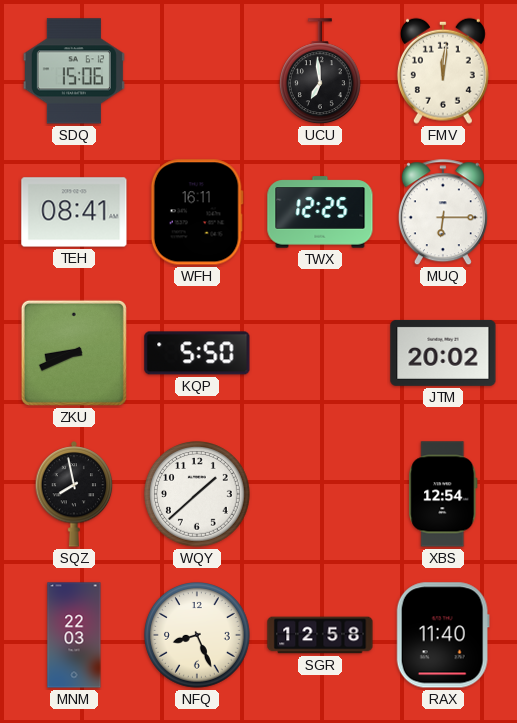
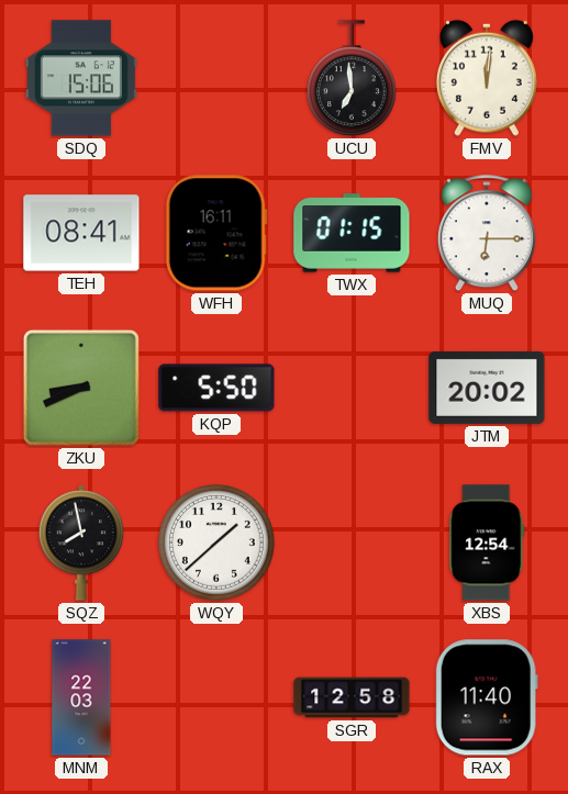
TWX: 12:25 -> 01:15
NFQ: 8:26 -> none
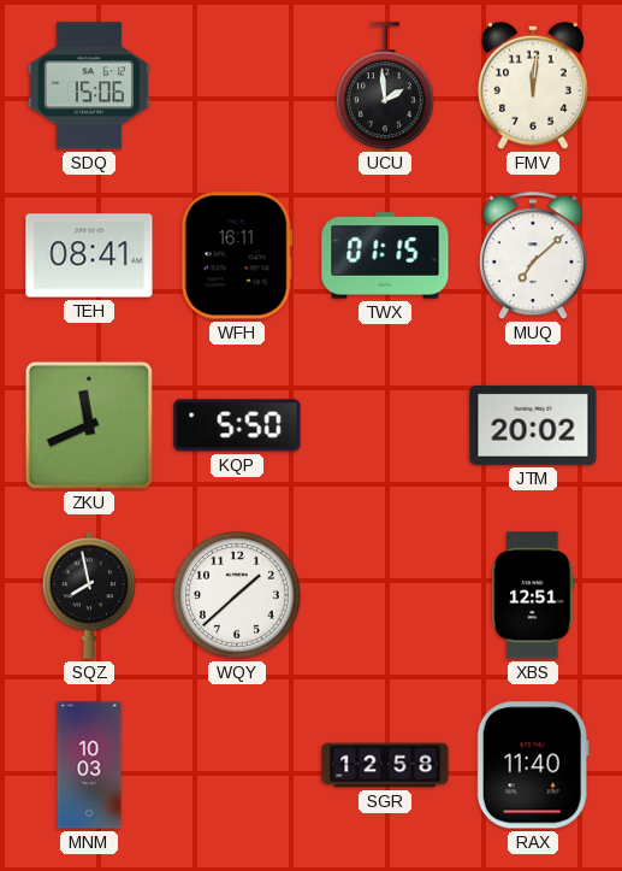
UCU: 6:59 -> 1:59
MUQ: 6:15 -> 7:08
ZKU: 8:41 -> 11:41
XBS: 12:54 -> 12:51
MNM: 22:03 -> 10:03
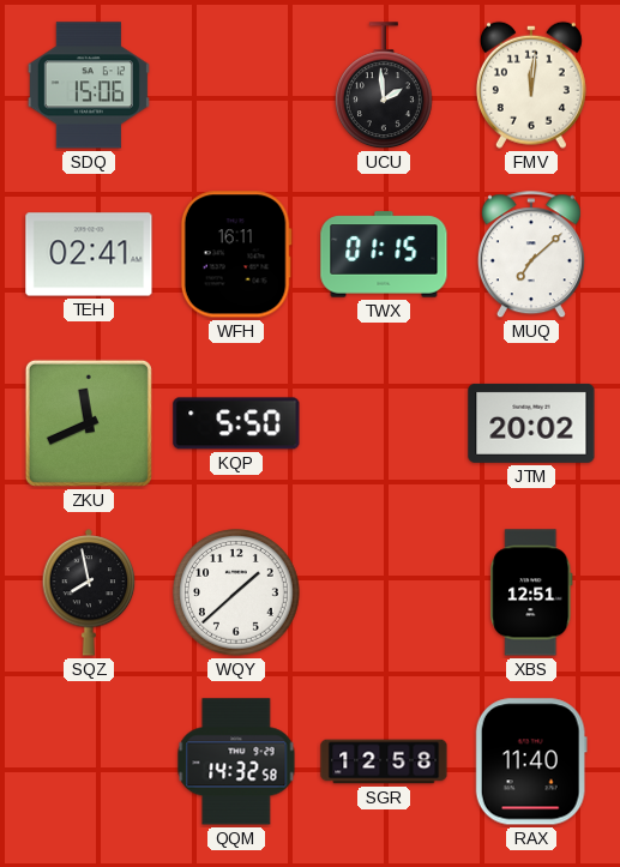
TEH: 08:41 -> 02:41
MNM: 10:03 -> none
QQM: none -> 14:32
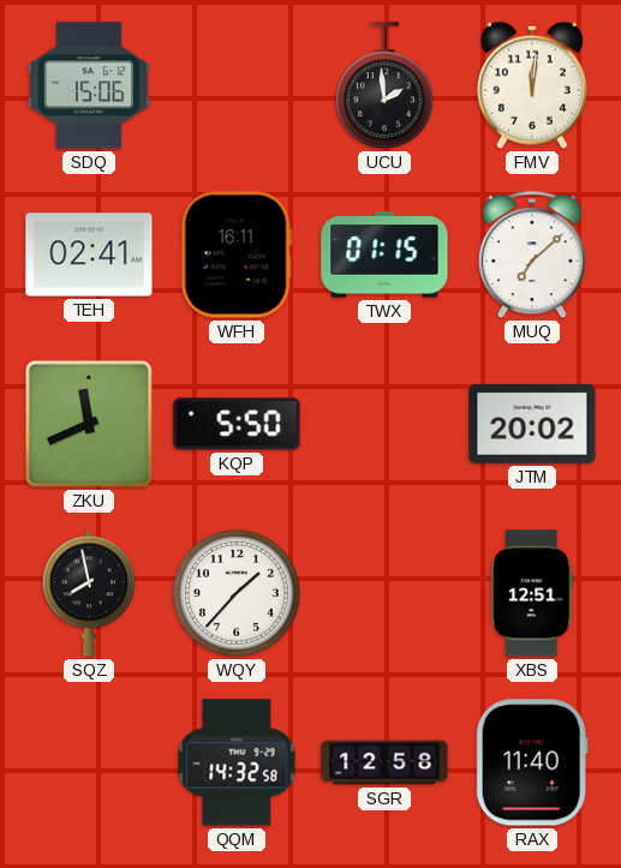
WQY: 1:38 -> 1:37
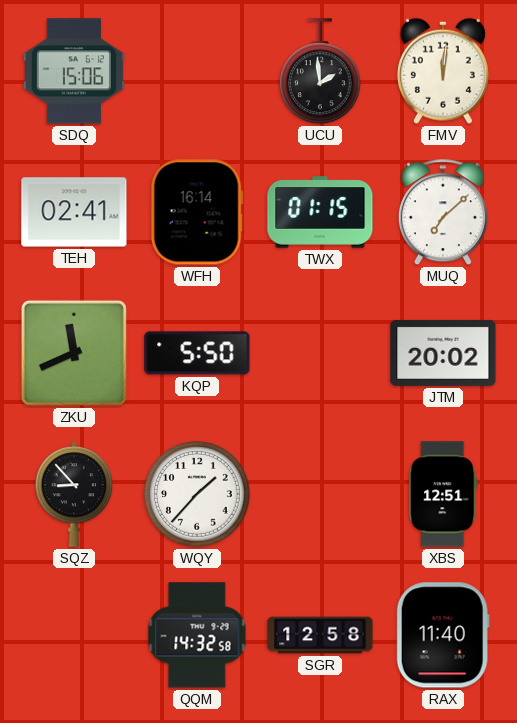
WFH: 16:11 -> 16:14
SQZ: 7:58 -> 8:53
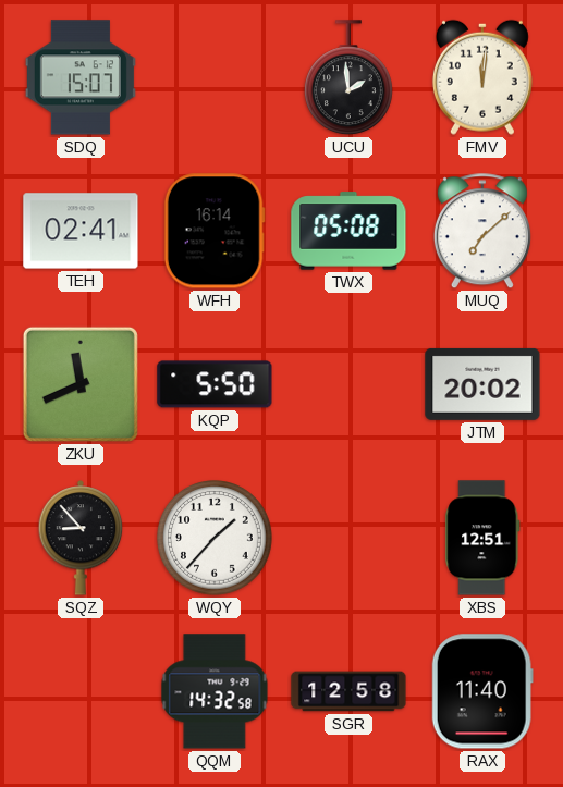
SDQ: 15:06 -> 15:07
TWX: 01:15 -> 05:08
